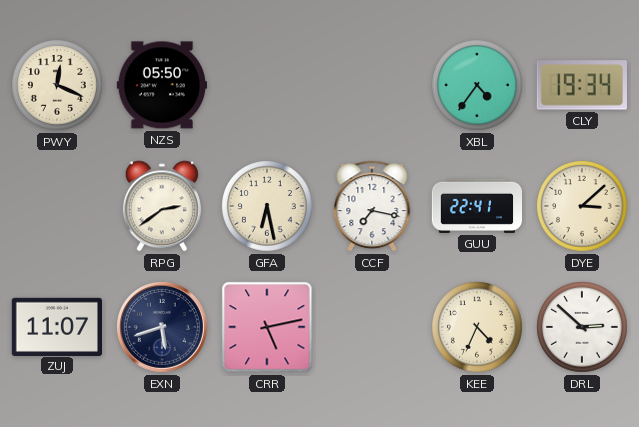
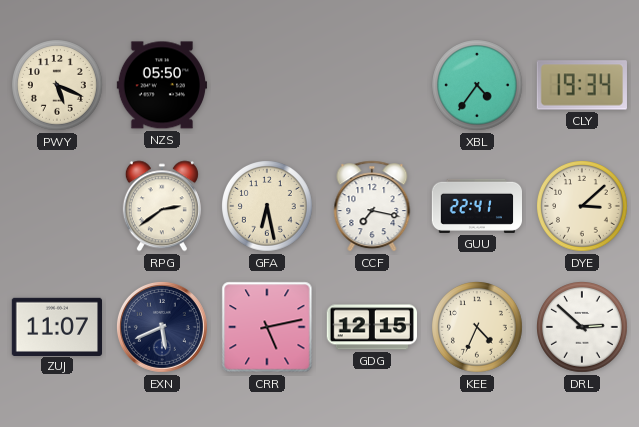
PWY: 12:19 -> 5:19
EXN: 5:42 -> 5:41
GDG: none -> 12:15
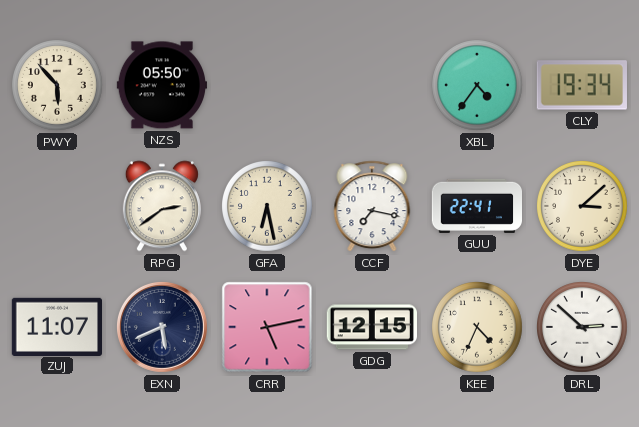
PWY: 5:19 -> 5:53
